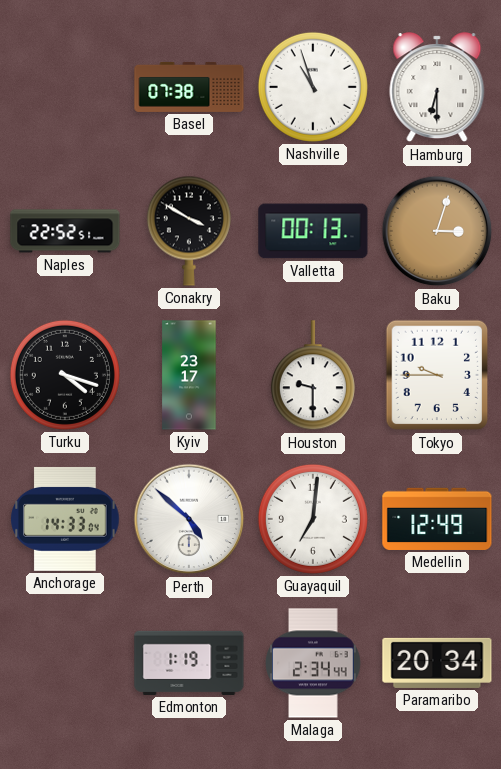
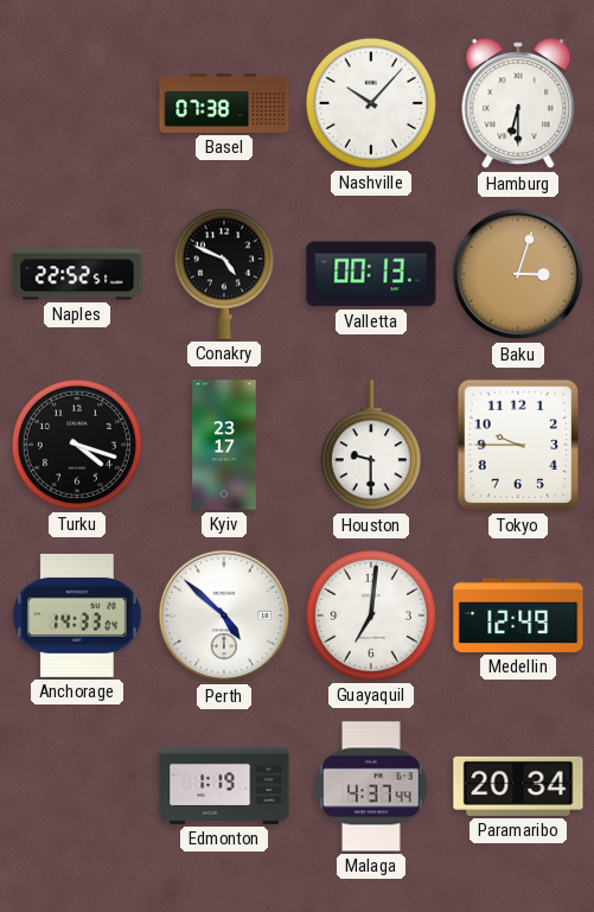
Nashville: 10:57 -> 10:07
Conakry: 3:50 -> 4:49
Malaga: 2:34 -> 4:37
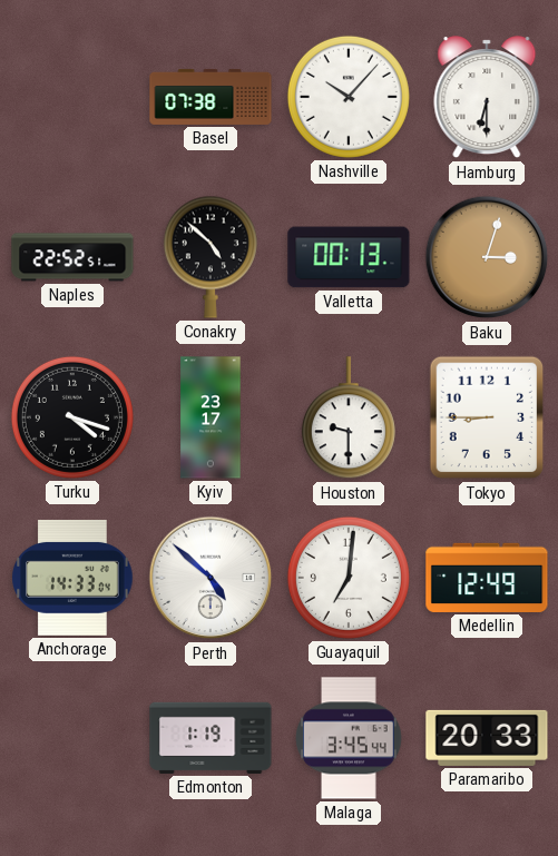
Conakry: 4:49 -> 4:52
Tokyo: 9:45 -> 8:45
Malaga: 4:37 -> 3:45
Paramaribo: 20:34 -> 20:33
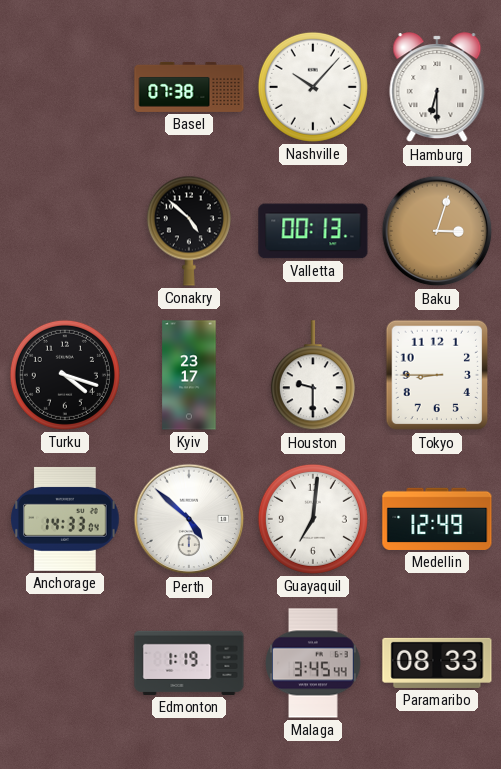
Naples: 22:52 -> none
Paramaribo: 20:33 -> 08:33
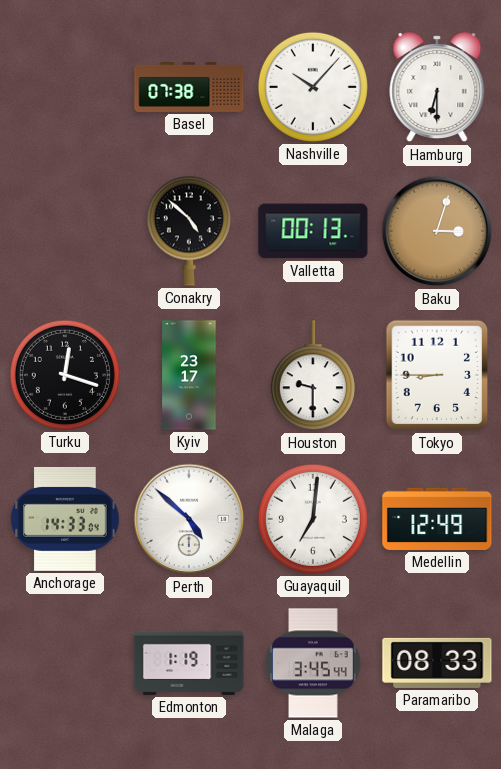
Turku: 4:18 -> 12:18
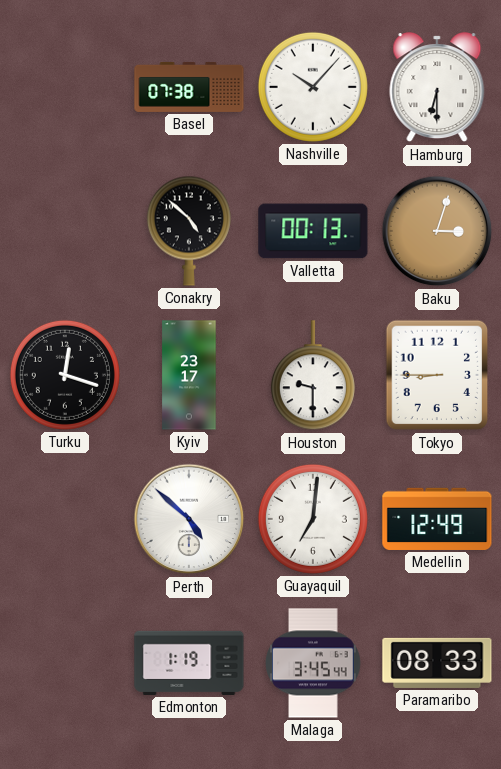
Anchorage: 14:33 -> none
